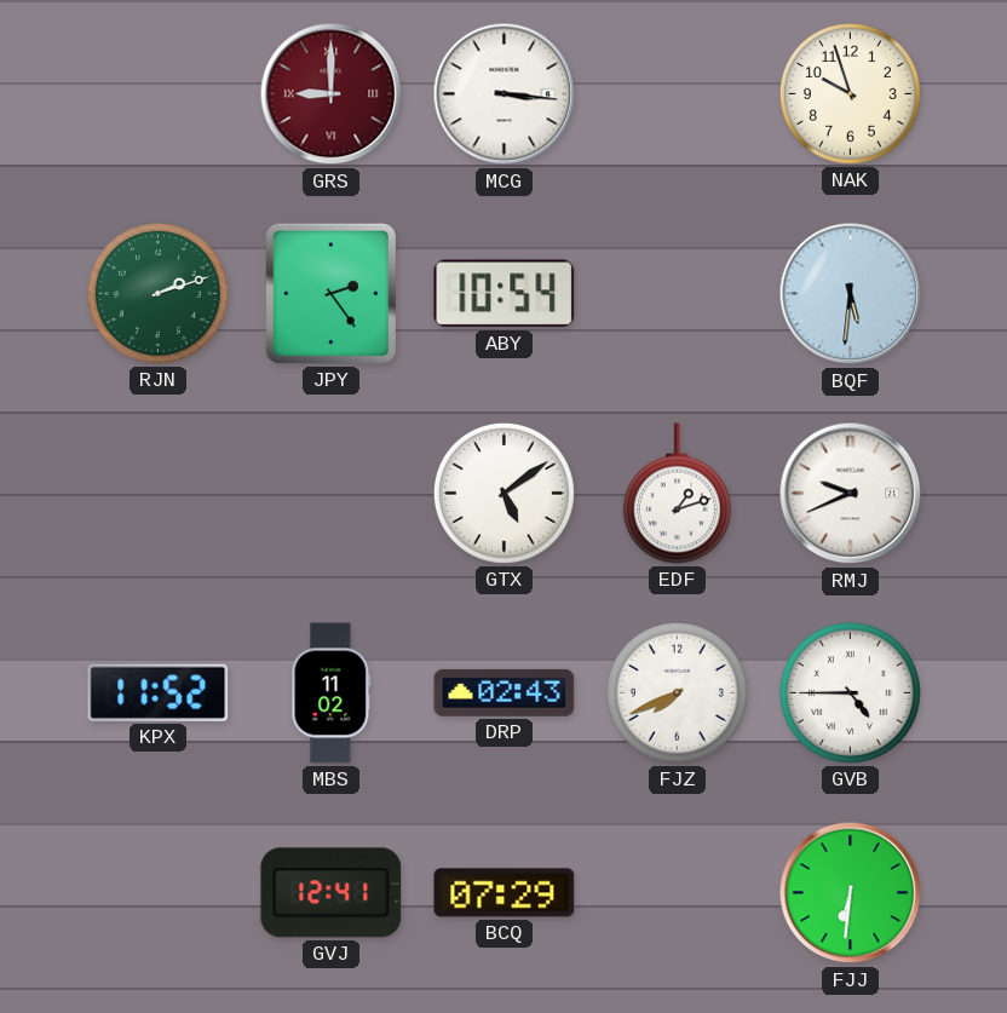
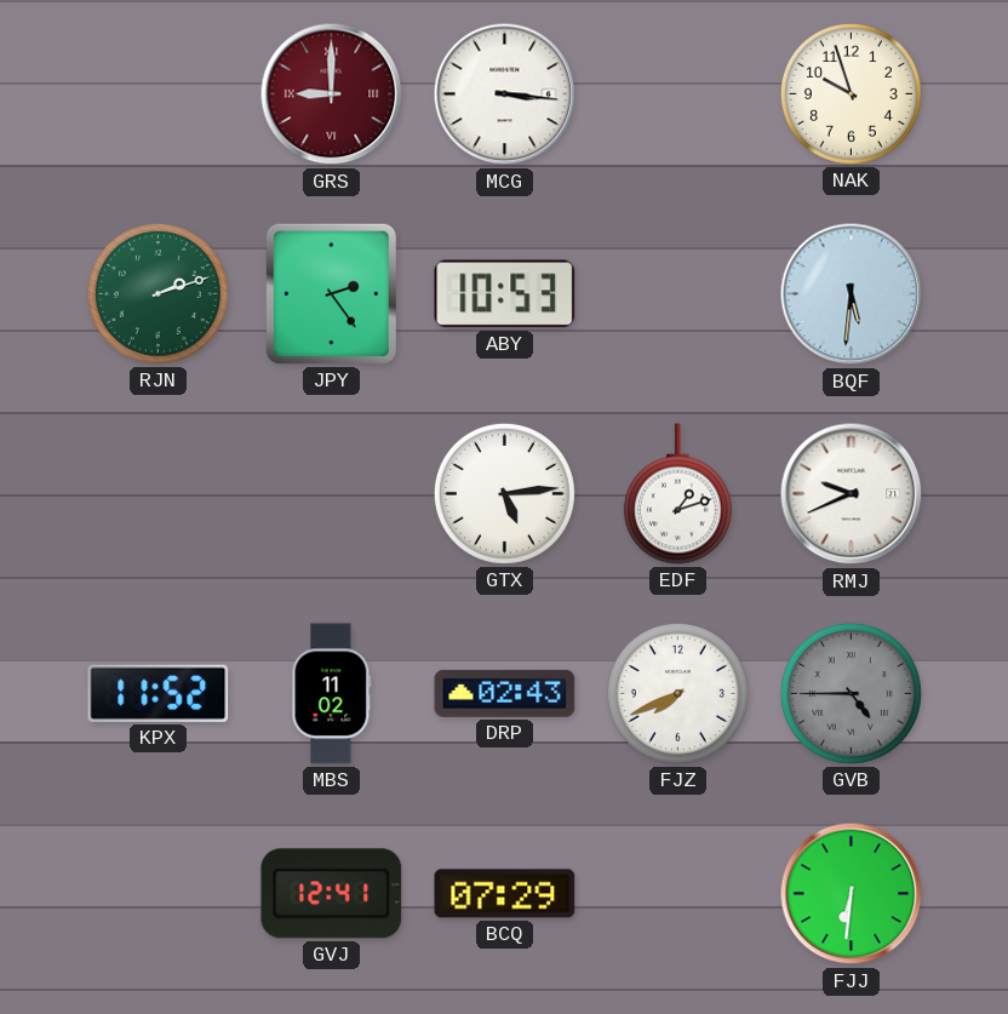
ABY: 10:54 -> 10:53
GTX: 5:09 -> 5:14
GVB dial: white -> grey
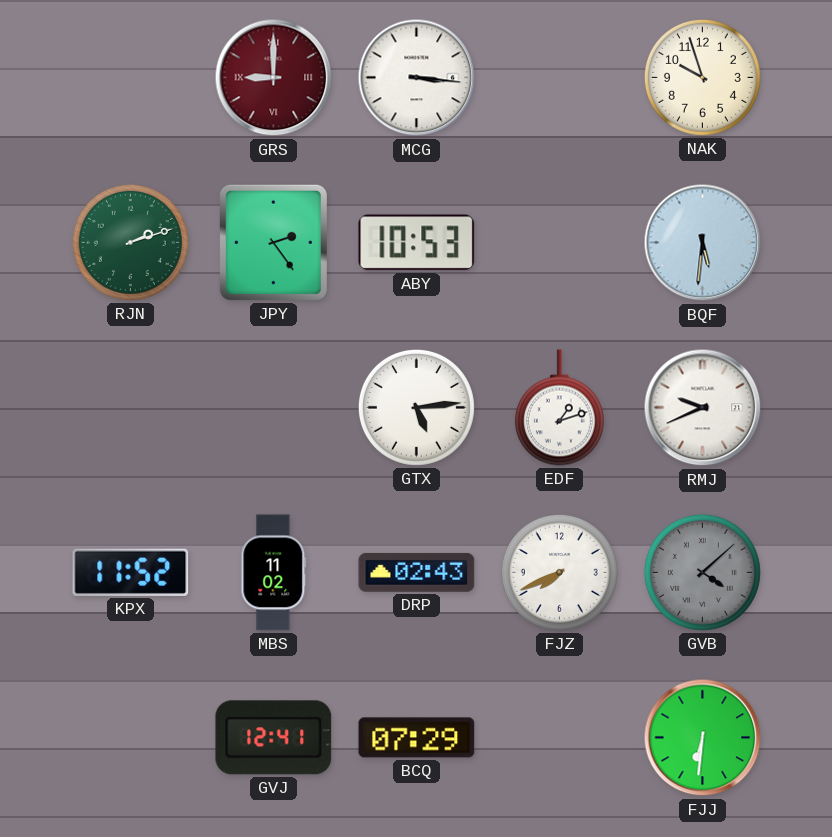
GVB: 4:45 -> 4:08
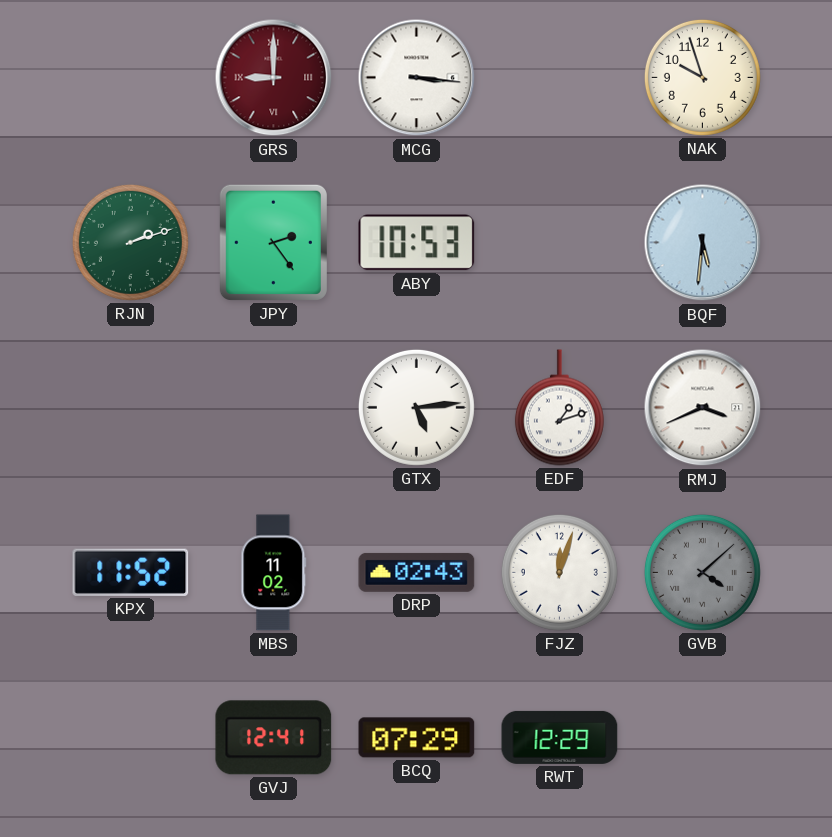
RMJ: 9:41 -> 3:41
FJZ: 7:41 -> 12:03
RWT: none -> 12:29
FJJ: 6:31 -> none
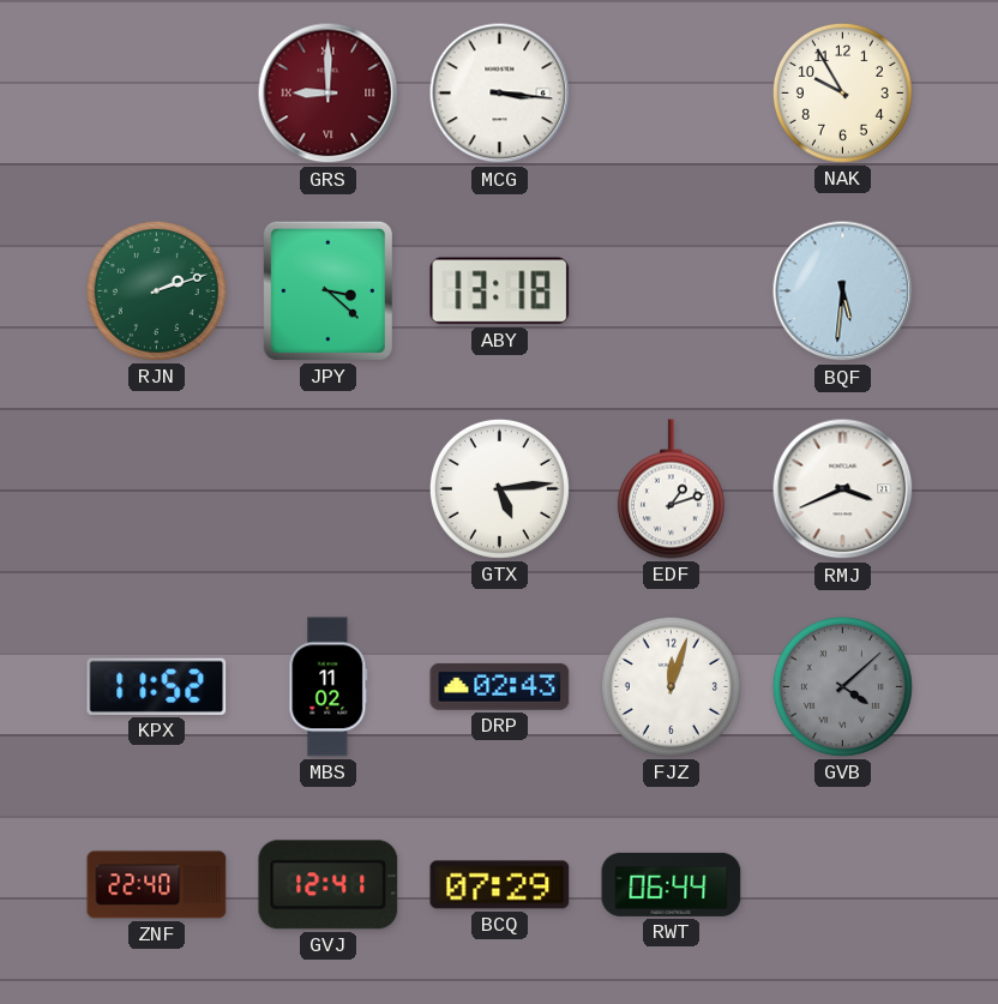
NAK: 9:57 -> 9:55
JPY: 2:24 -> 3:22
ABY: 10:53 -> 13:18
ZNF: none -> 22:40
RWT: 12:29 -> 06:44
